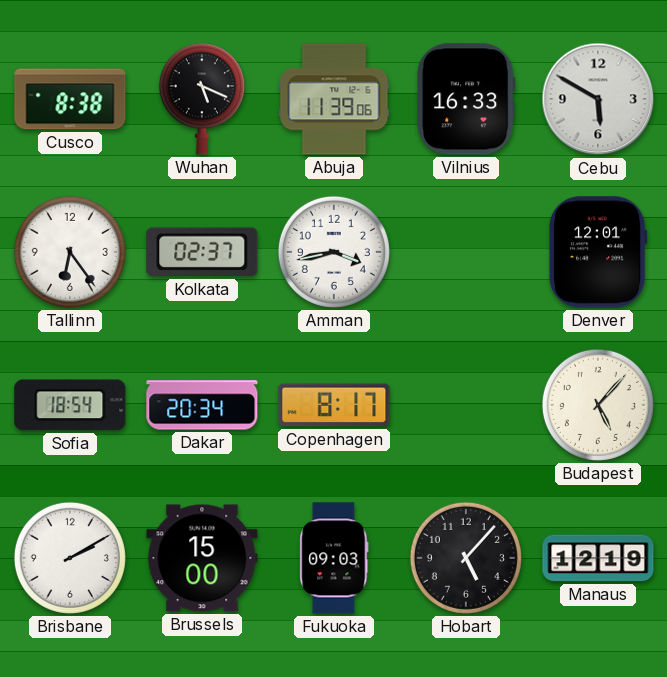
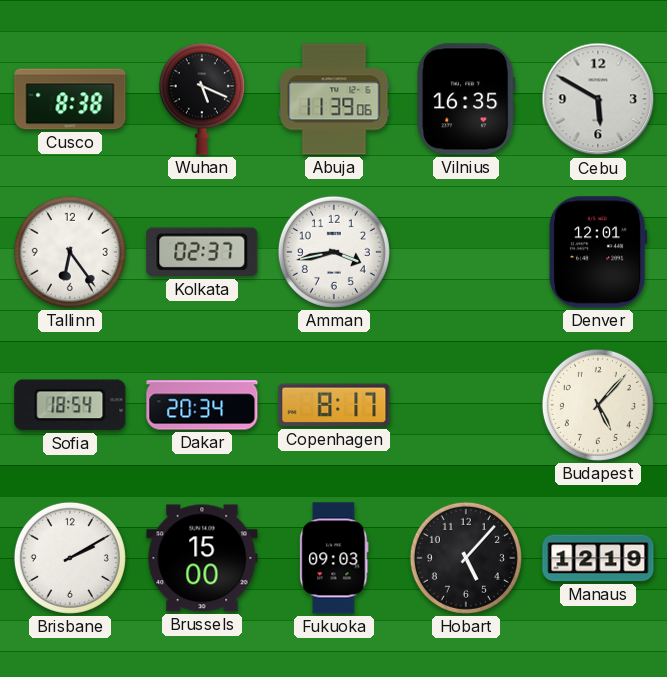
Vilnius: 16:33 -> 16:35
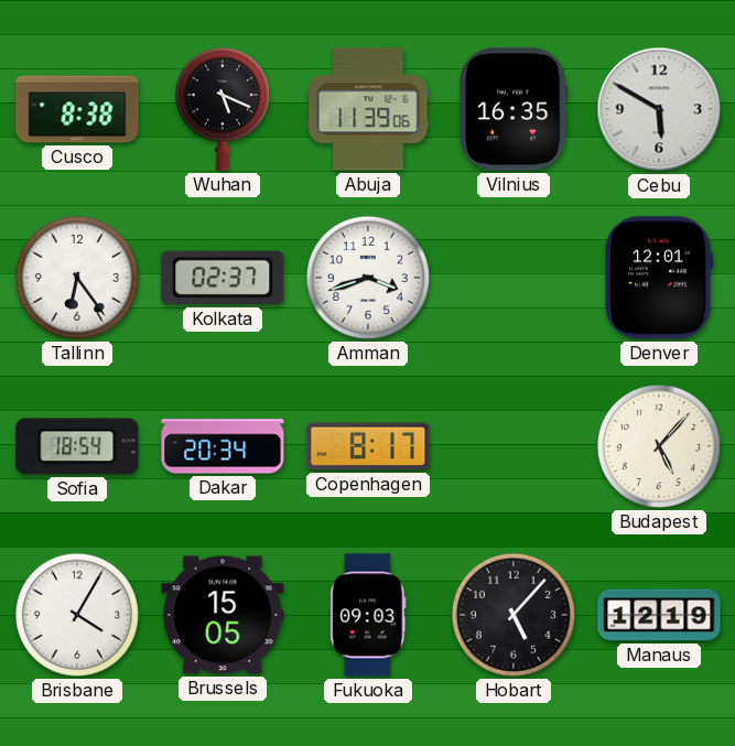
Amman: 3:43 -> 3:42
Brisbane: 2:10 -> 4:05
Brussels: 15:00 -> 15:05
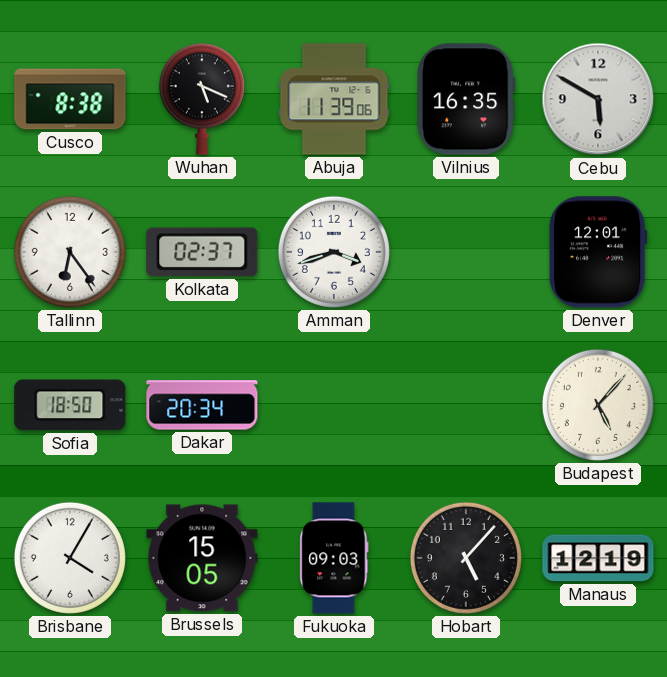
Sofia: 18:54 -> 18:50
Copenhagen: 8:17 -> none
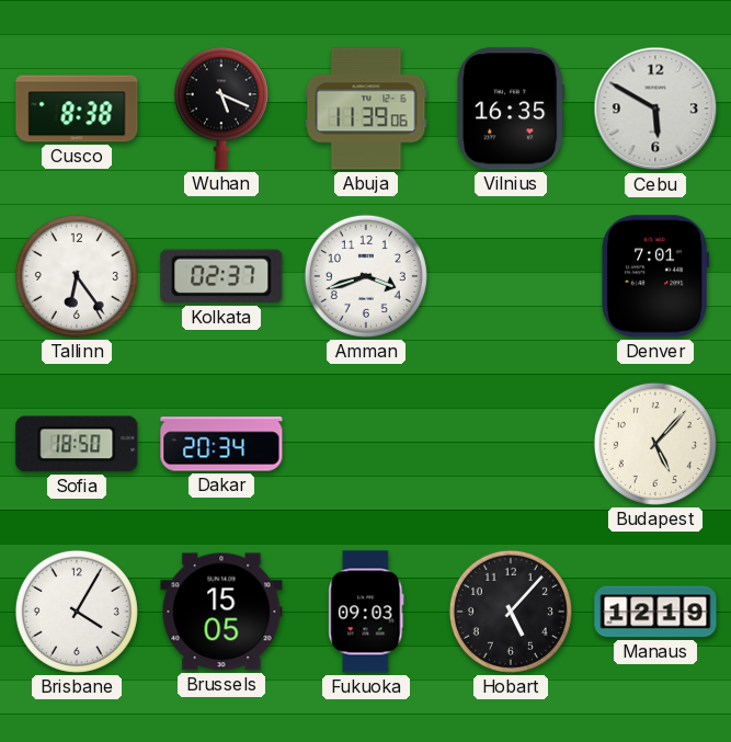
Denver: 12:01 -> 7:01
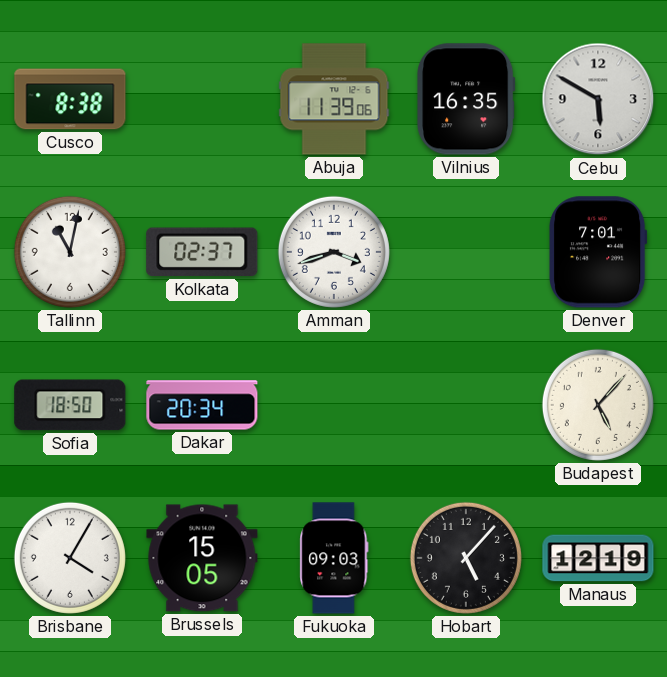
Wuhan: 5:19 -> none
Tallinn: 6:24 -> 11:02
